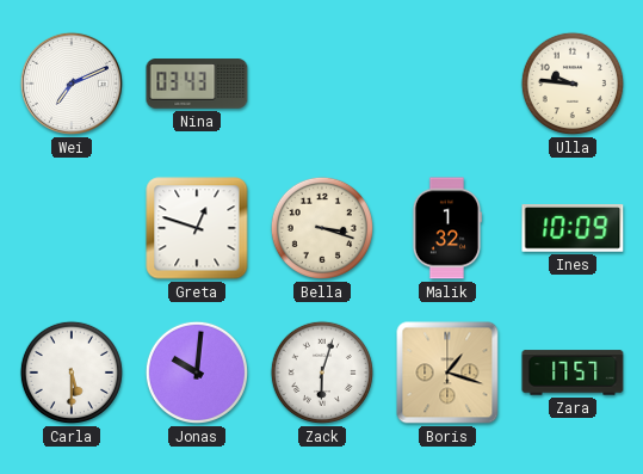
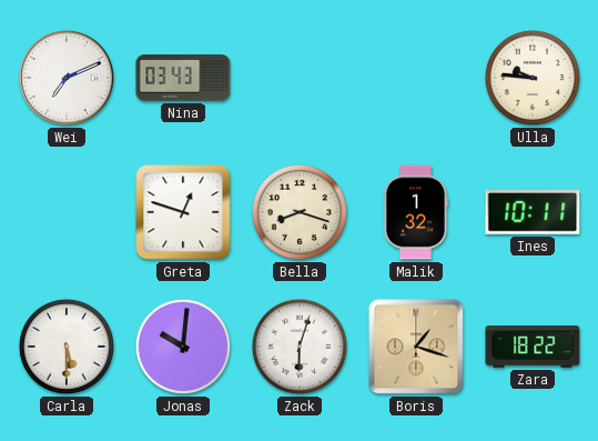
Bella: 3:18 -> 8:18
Ines: 10:09 -> 10:11
Zara: 17:57 -> 18:22
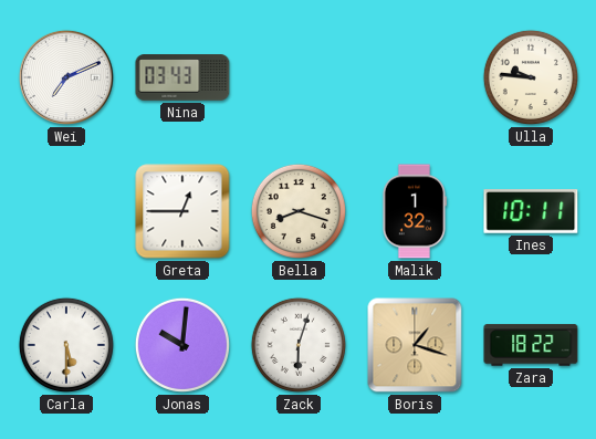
Greta: 12:48 -> 12:45
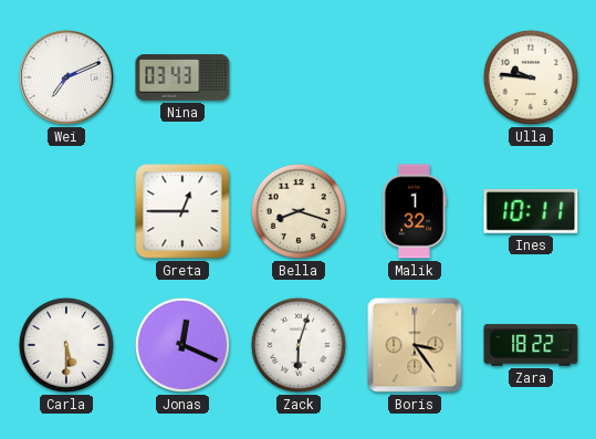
Jonas: 10:01 -> 12:19
Boris: 1:18 -> 3:24
